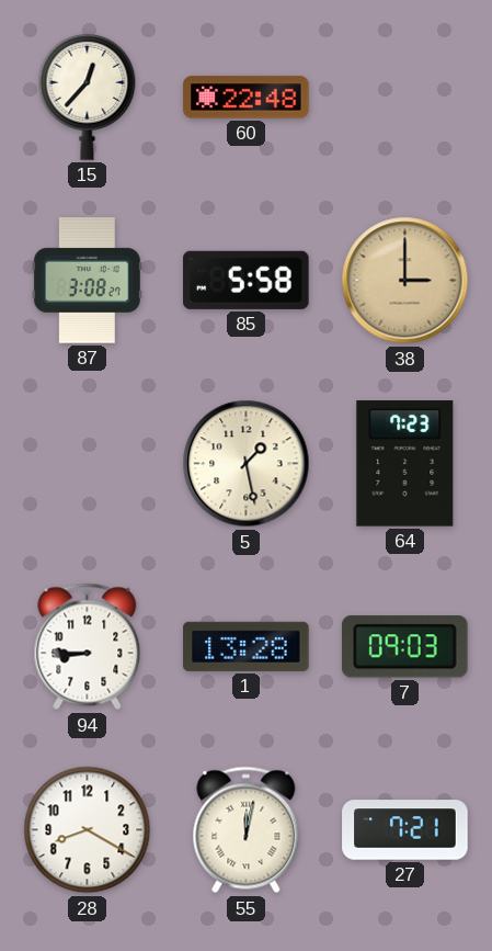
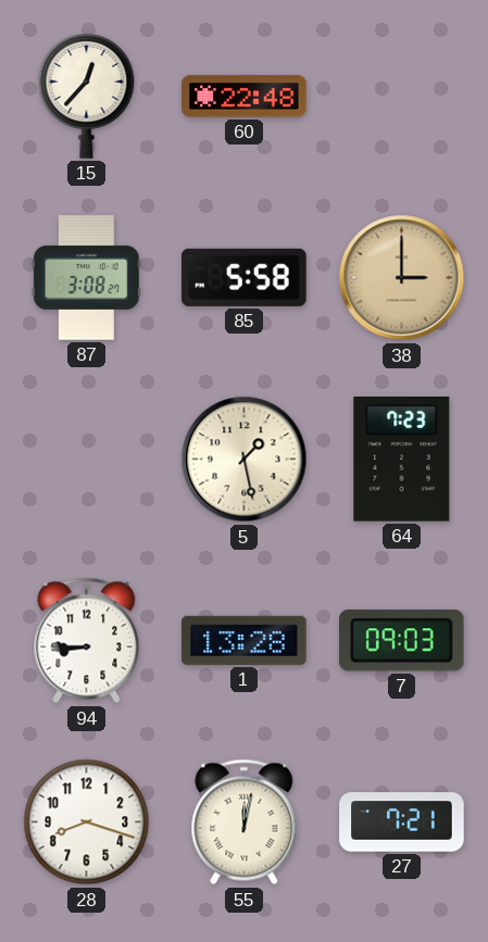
28: 8:20 -> 8:18
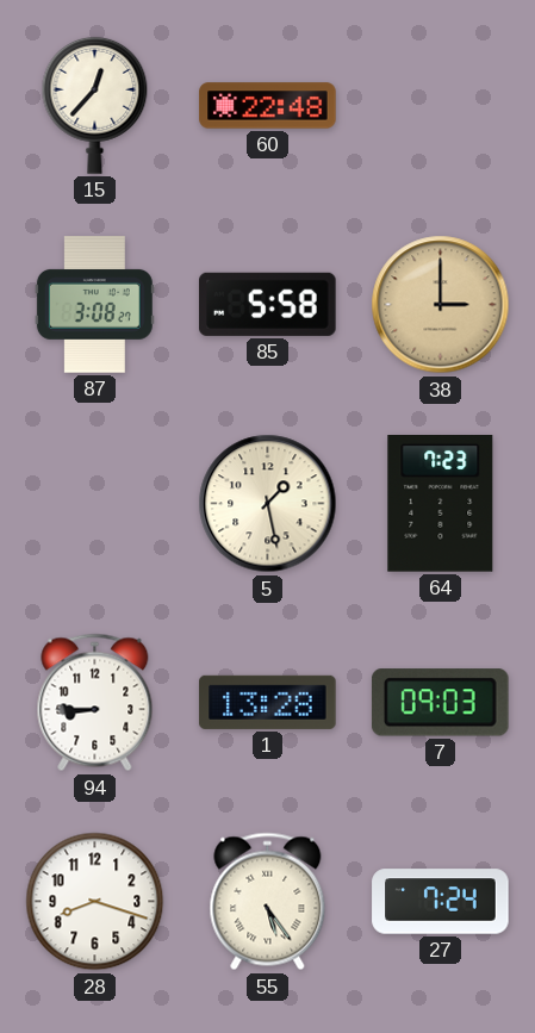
55: 12:02 -> 5:24
27: 7:21 -> 7:24
